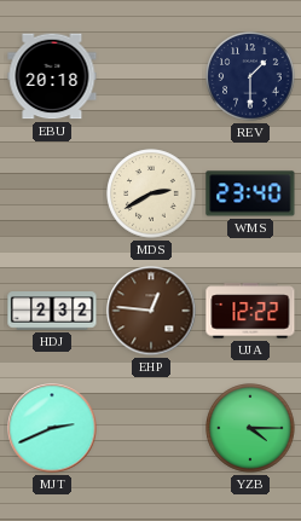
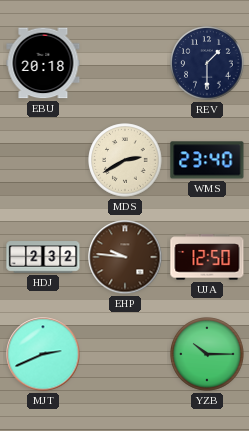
EHP: 12:46 -> 9:46
UJA: 12:22 -> 12:50
YZB: 4:15 -> 10:15
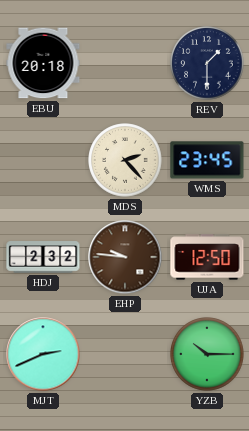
MDS: 2:40 -> 2:23
WMS: 23:40 -> 23:45
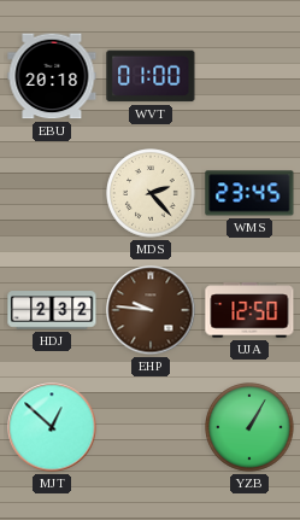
WVT: none -> 01:00
REV: 1:30 -> none
MJT: 2:41 -> 12:52
YZB: 10:15 -> 1:05
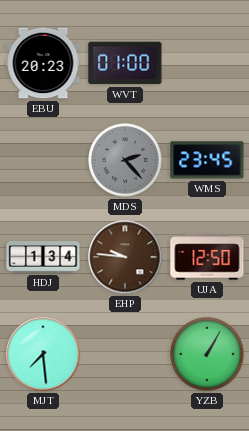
EBU: 20:18 -> 20:23
MDS dial: cream -> grey
HDJ: 2:32 -> 1:34
MJT: 12:52 -> 7:29
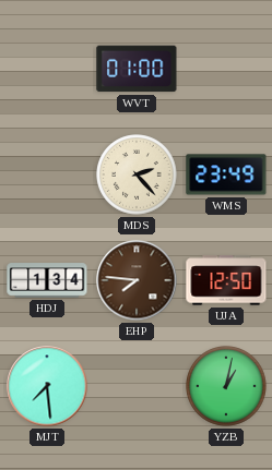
EBU: 20:23 -> none
MDS dial: grey -> cream
WMS: 23:45 -> 23:49
EHP: 9:46 -> 7:46
YZB: 1:05 -> 1:02
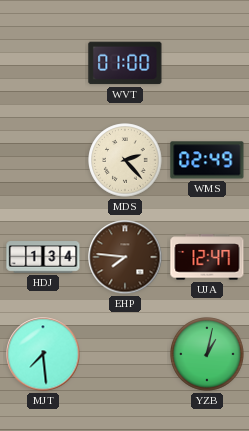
WMS: 23:49 -> 02:49
UJA: 12:50 -> 12:47
